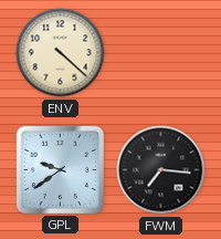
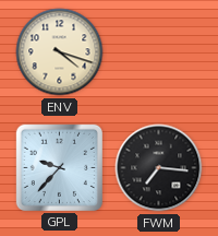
ENV: 4:22 -> 4:18
GPL: 9:39 -> 9:37
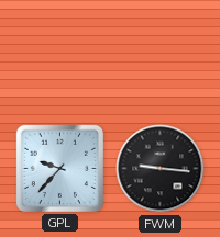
ENV: 4:18 -> none
FWM: 7:16 -> 9:16
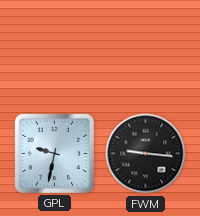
GPL: 9:37 -> 9:32
